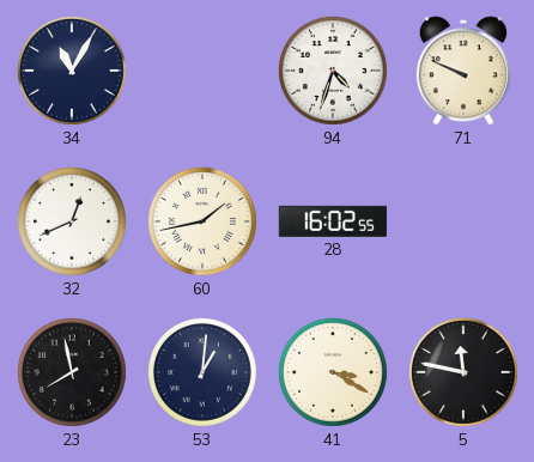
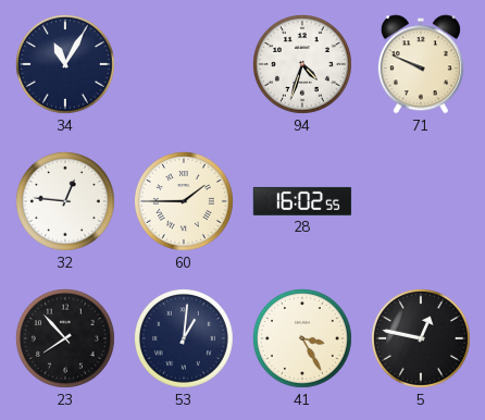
32: 12:41 -> 12:46
60: 1:43 -> 1:45
23: 7:58 -> 7:53
41: 3:20 -> 3:25
5: 11:47 -> 12:47
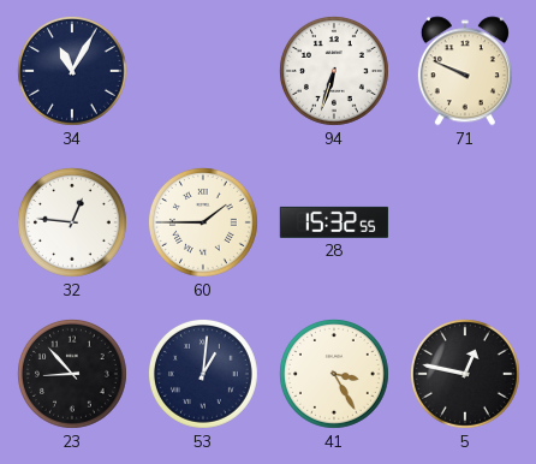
94: 4:33 -> 6:33
28: 16:02 -> 15:32
23: 7:53 -> 8:53
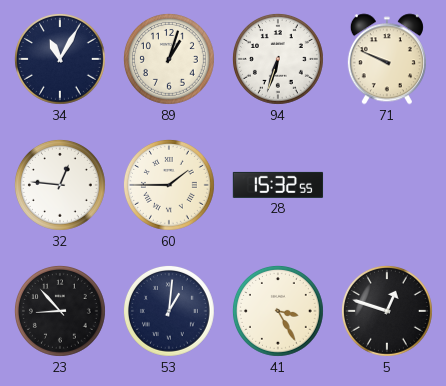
89: none -> 1:03
5: 12:47 -> 12:48
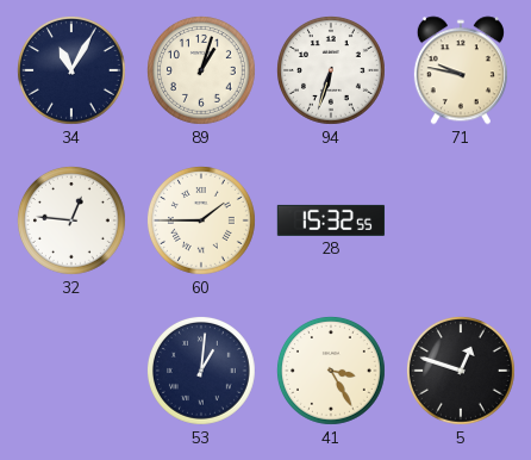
71: 9:49 -> 9:47
23: 8:53 -> none
